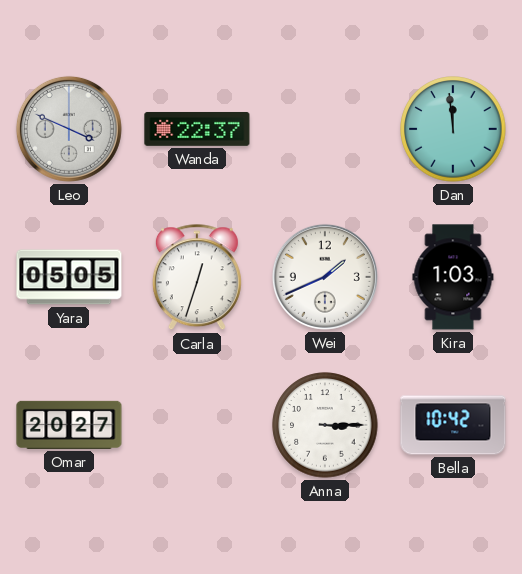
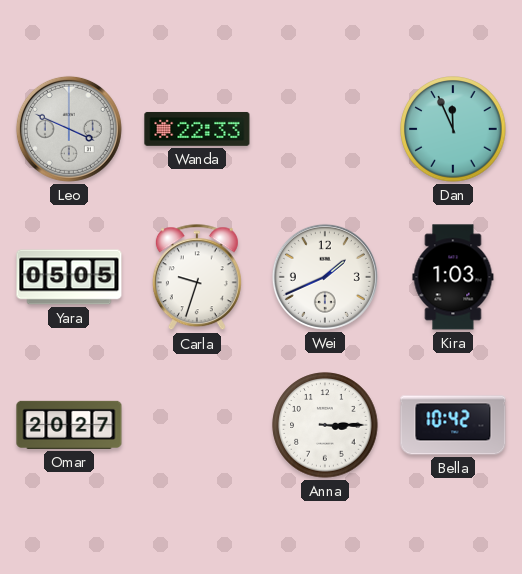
Wanda: 22:37 -> 22:33
Dan: 11:59 -> 11:56
Carla: 12:33 -> 9:33
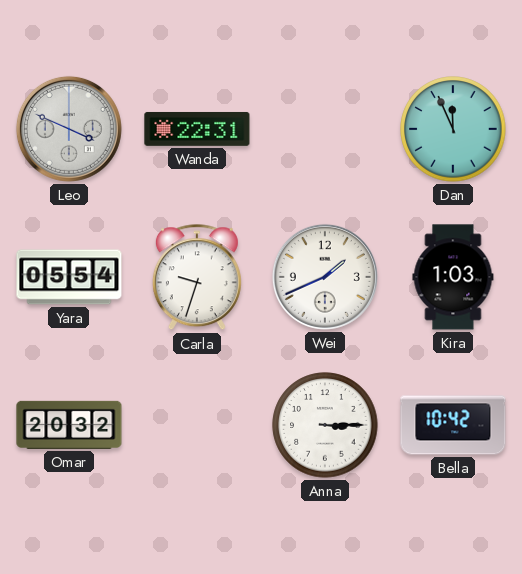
Wanda: 22:33 -> 22:31
Yara: 05:05 -> 05:54
Omar: 20:27 -> 20:32
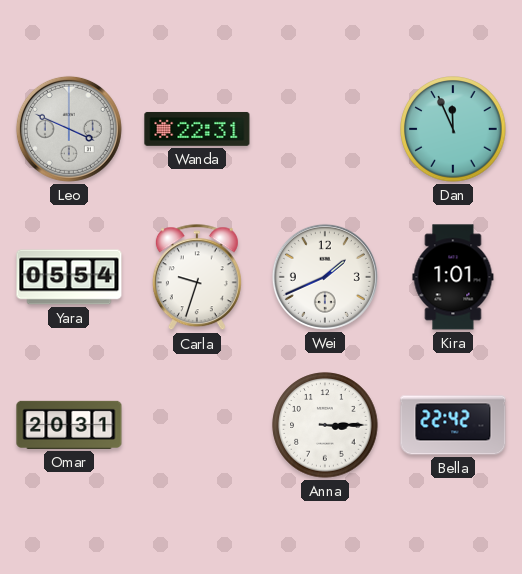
Kira: 1:03 -> 1:01
Omar: 20:32 -> 20:31
Bella: 10:42 -> 22:42
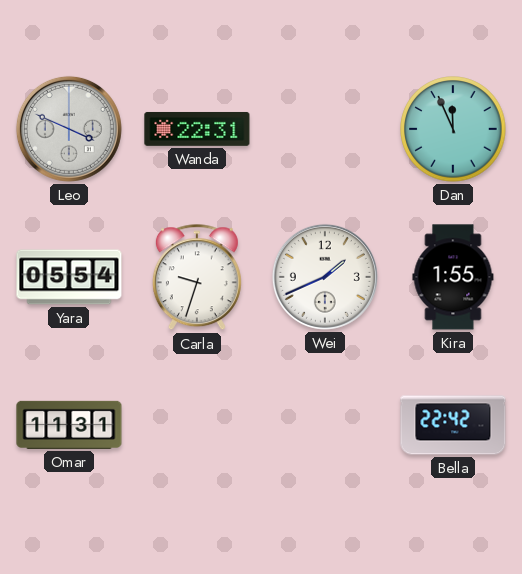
Kira: 1:01 -> 1:55
Omar: 20:31 -> 11:31
Anna: 3:15 -> none
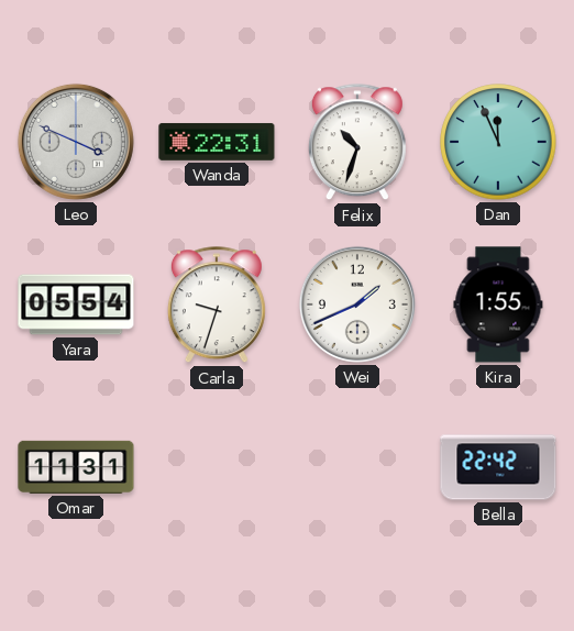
Felix: none -> 10:33
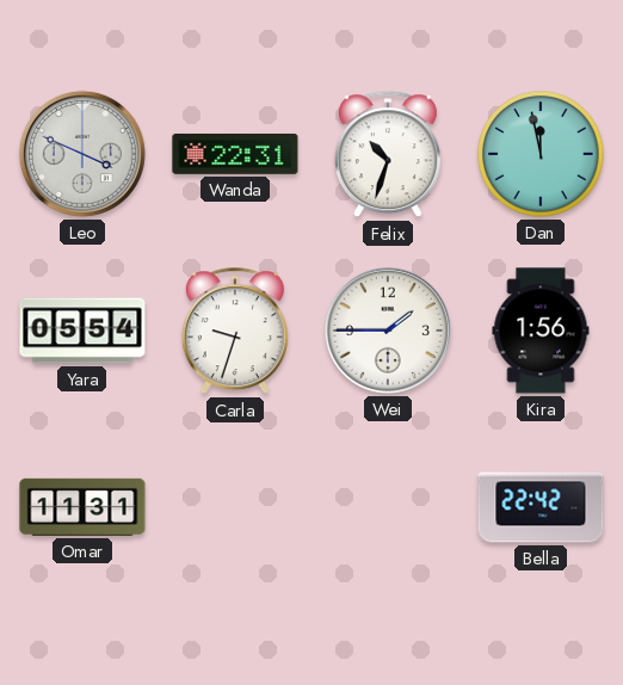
Dan: 11:56 -> 11:58
Wei: 1:41 -> 1:45
Kira: 1:55 -> 1:56
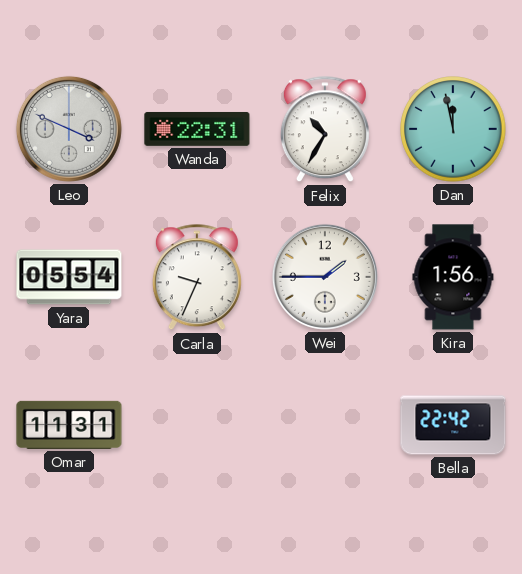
Felix: 10:33 -> 10:35
Carla: 9:33 -> 9:34
